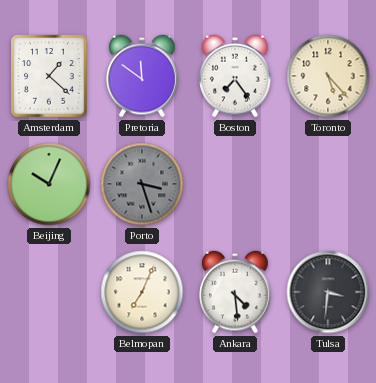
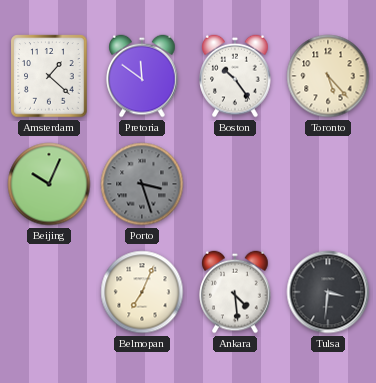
Boston: 7:24 -> 10:24
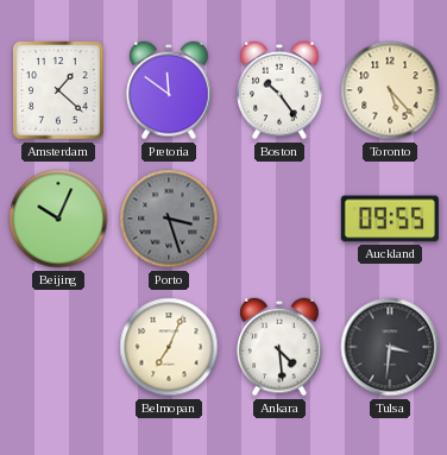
Auckland: none -> 09:55
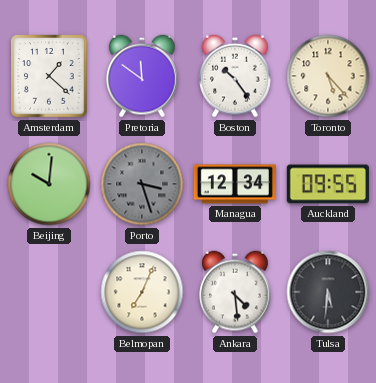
Beijing: 10:04 -> 10:01
Managua: none -> 12:34
Tulsa: 3:31 -> 5:31
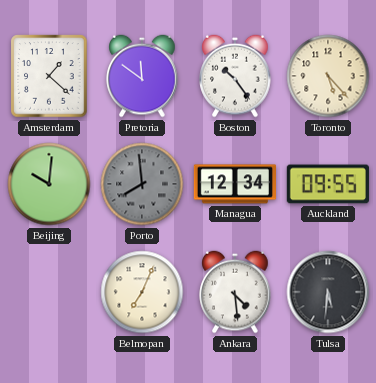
Porto: 3:27 -> 7:59
